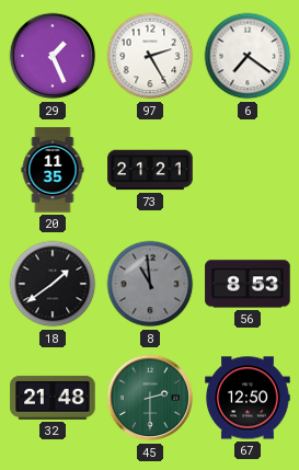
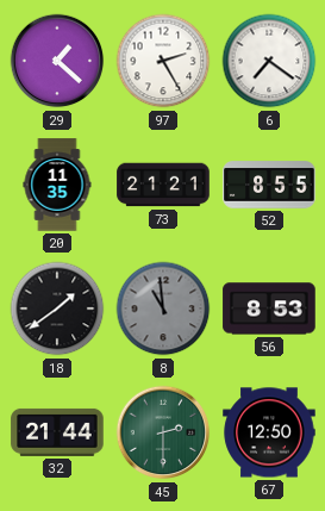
29: 1:26 -> 1:22
52: none -> 8:55
32: 21:48 -> 21:44
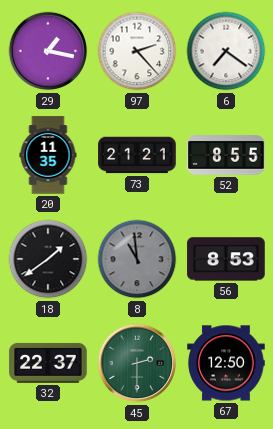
29: 1:22 -> 1:17
97: 2:25 -> 2:23
32: 21:44 -> 22:37
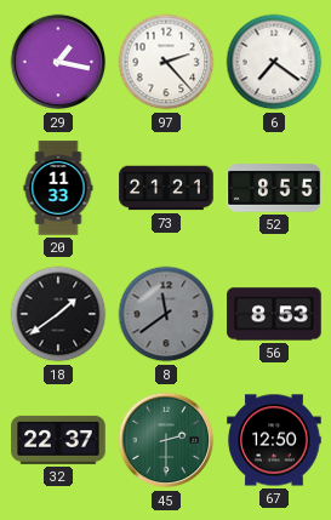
20: 11:35 -> 11:33
8: 10:59 -> 11:39
